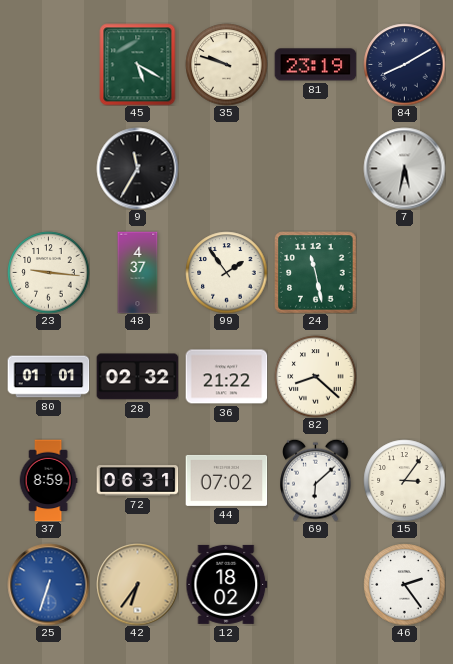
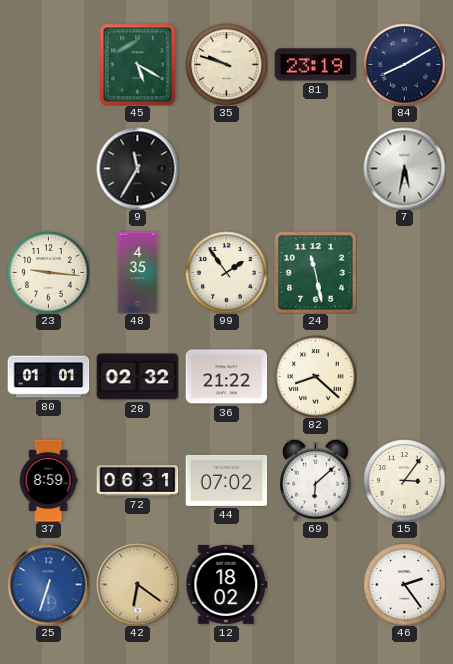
48: 4:37 -> 4:35
42: 6:36 -> 6:21
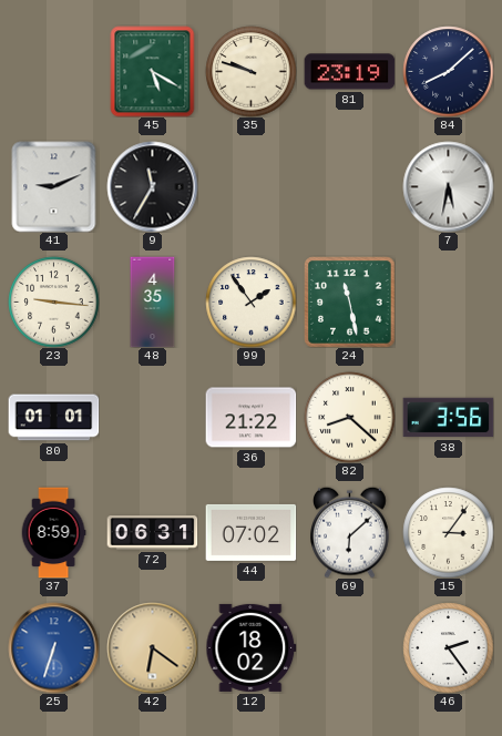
84: 8:10 -> 8:08
41: none -> 9:11
28: 02:32 -> none
38: none -> 3:56
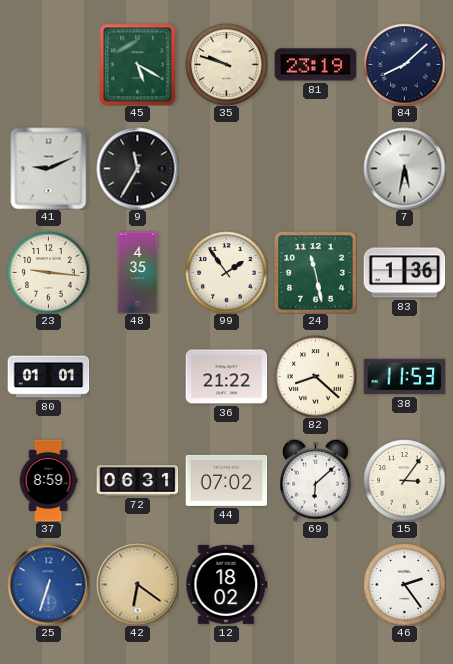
83: none -> 1:36
38: 3:56 -> 11:53
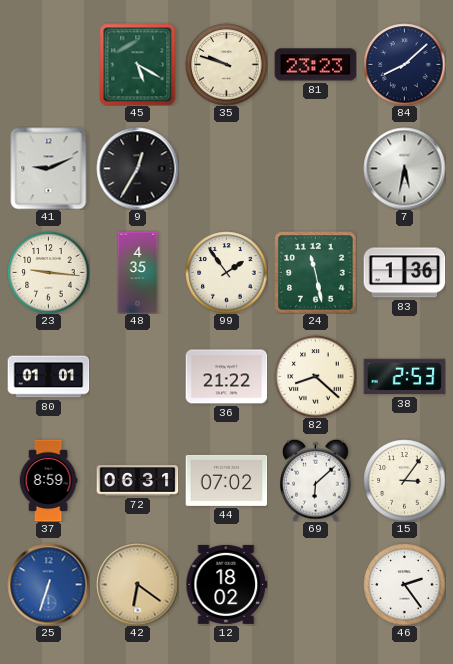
81: 23:19 -> 23:23
9: 11:35 -> 12:35
38: 11:53 -> 2:53
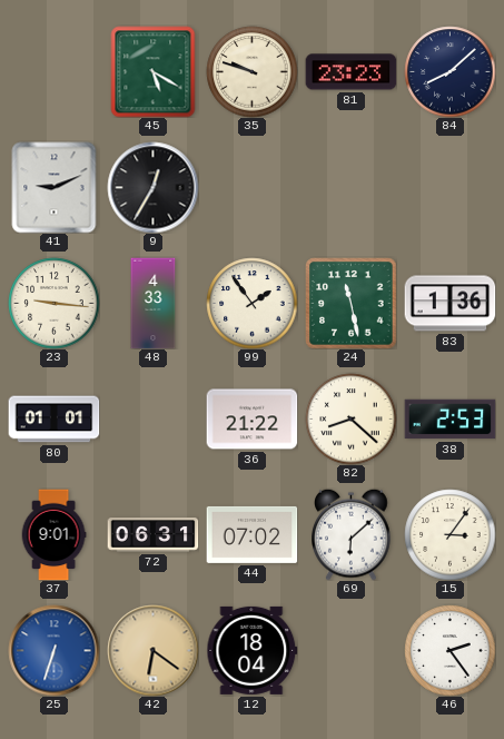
7: 5:32 -> none
48: 4:35 -> 4:33
37: 8:59 -> 9:01
12: 18:02 -> 18:04
